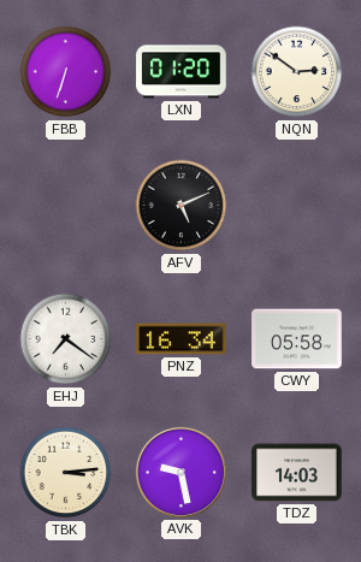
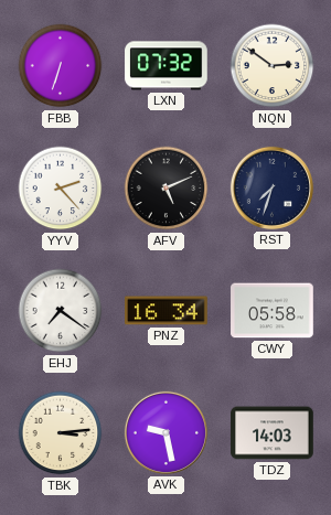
LXN: 01:20 -> 07:32
YYV: none -> 2:23
RST: none -> 7:33
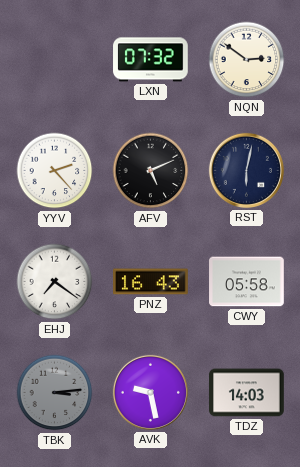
FBB: 6:33 -> none
RST: 7:33 -> 6:02
PNZ: 16:34 -> 16:43
TBK dial: cream -> grey
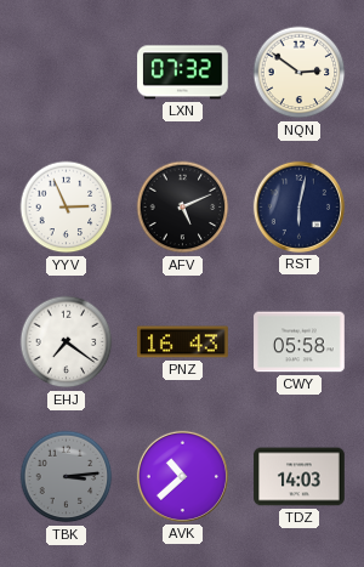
YYV: 2:23 -> 2:56
AVK: 9:28 -> 10:38
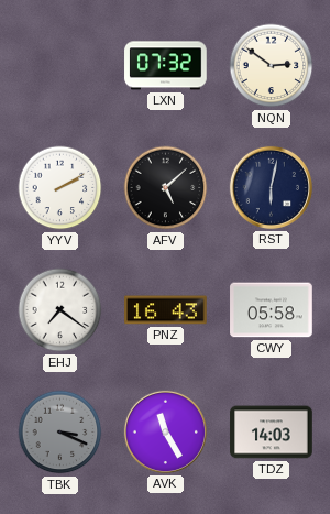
YYV: 2:56 -> 2:10
AFV: 5:11 -> 5:08
TBK: 3:14 -> 3:19
AVK: 10:38 -> 11:25
